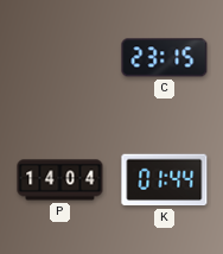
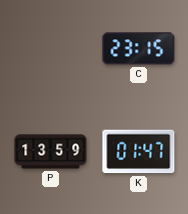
P: 14:04 -> 13:59
K: 01:44 -> 01:47
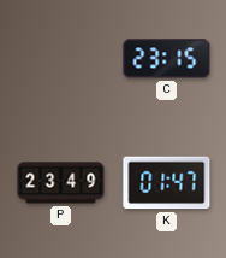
P: 13:59 -> 23:49
